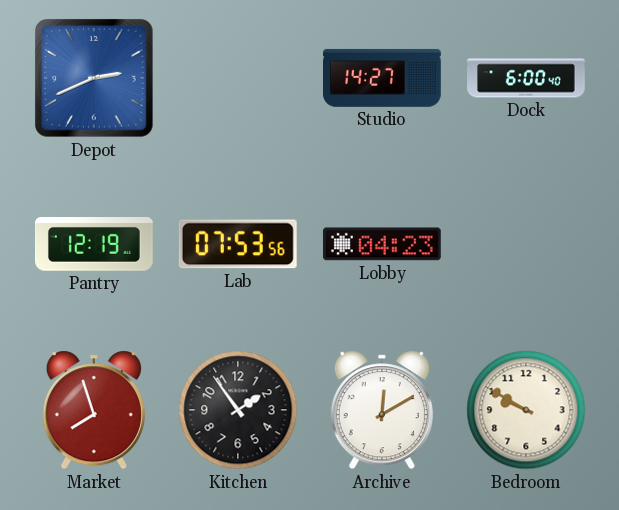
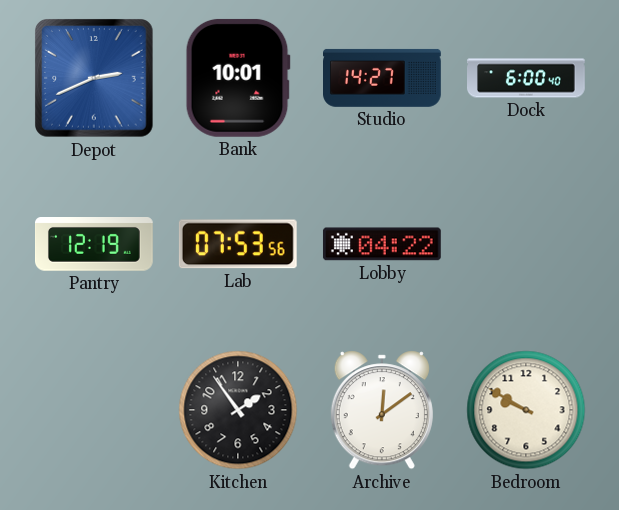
Bank: none -> 10:01
Lobby: 04:23 -> 04:22
Market: 7:57 -> none
Archive: 12:10 -> 12:09
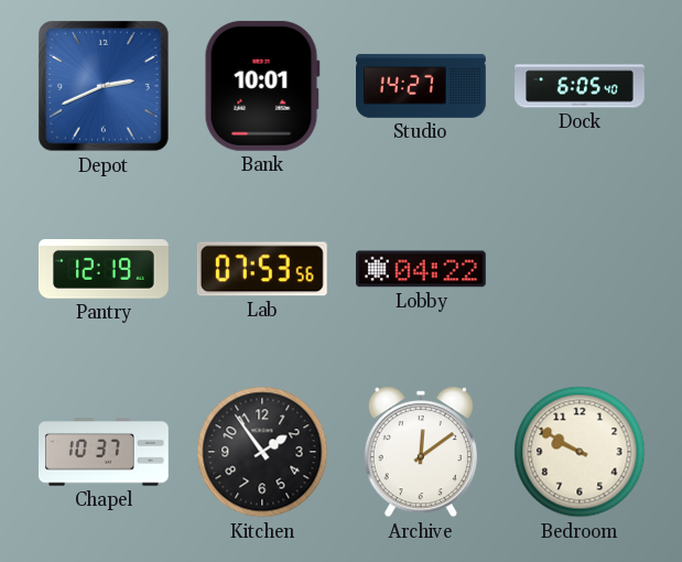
Dock: 6:00 -> 6:05
Chapel: none -> 10:37
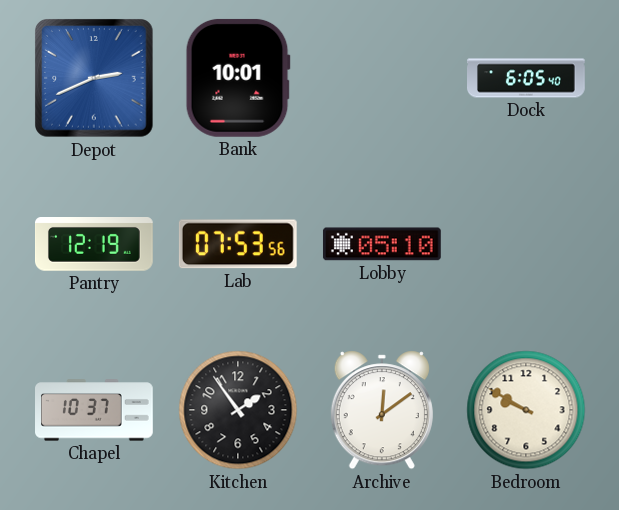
Studio: 14:27 -> none
Lobby: 04:22 -> 05:10
